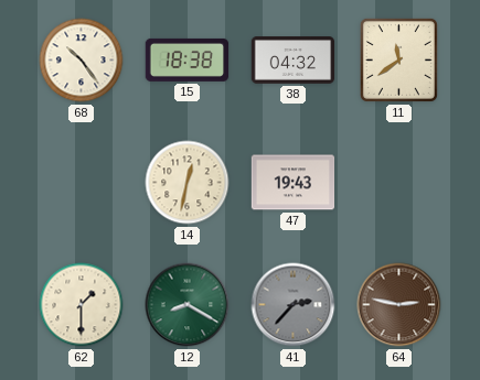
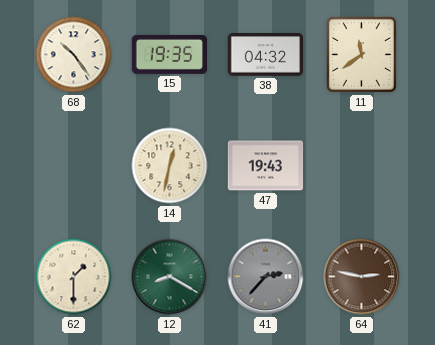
15: 18:38 -> 19:35
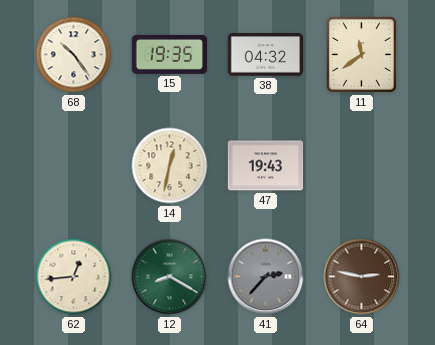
62: 1:30 -> 12:44
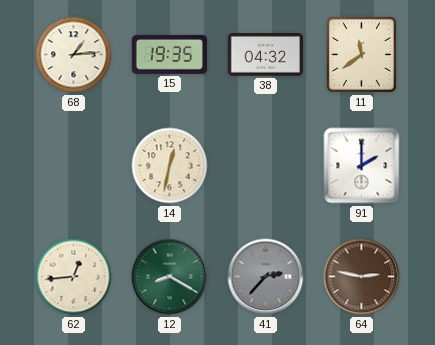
68: 10:24 -> 1:14
47: 19:43 -> none
91: none -> 2:00
